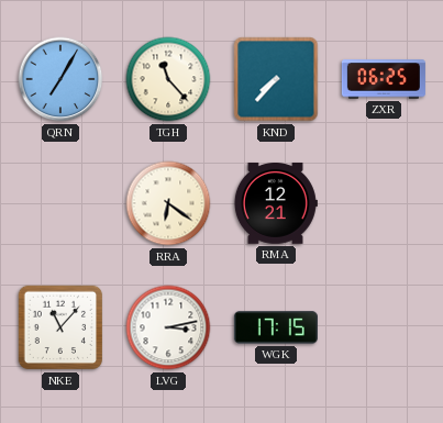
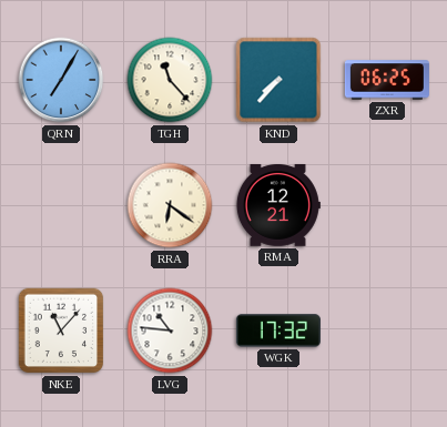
LVG: 3:13 -> 10:46
WGK: 17:15 -> 17:32
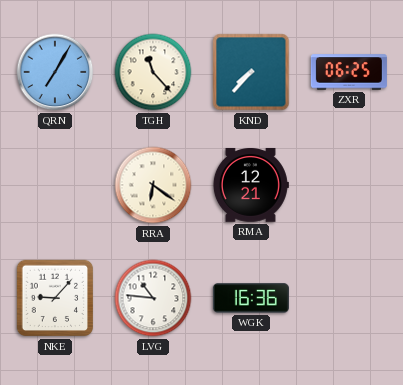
NKE: 11:07 -> 9:07
WGK: 17:32 -> 16:36
